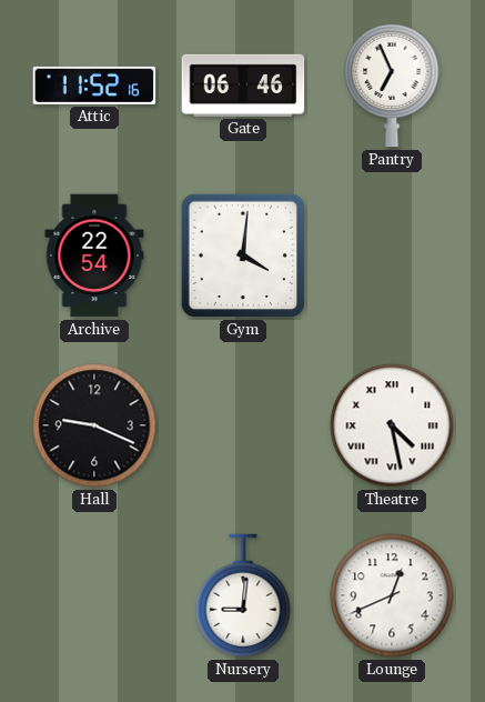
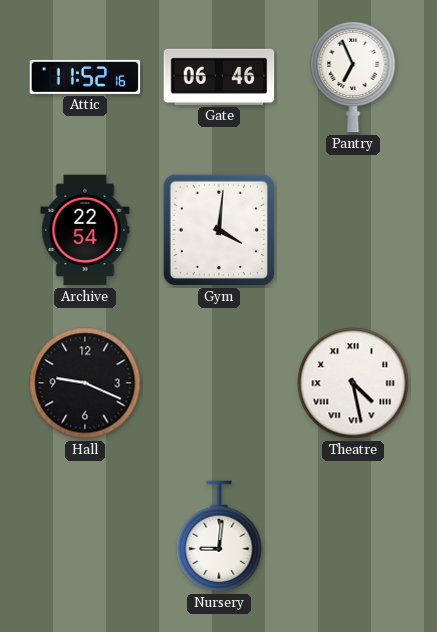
Lounge: 12:41 -> none
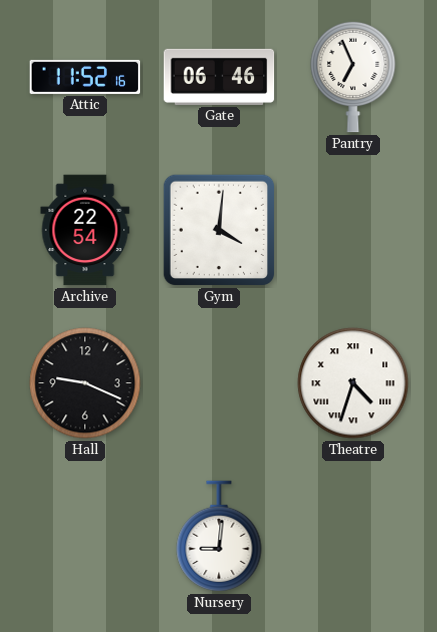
Theatre: 4:28 -> 4:33
